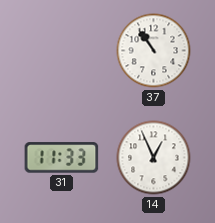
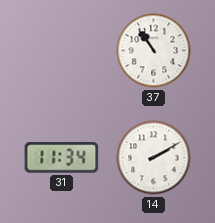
31: 11:33 -> 11:34
14: 12:56 -> 2:10
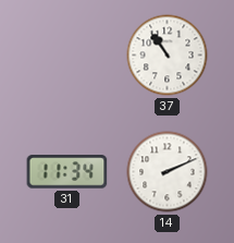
14: 2:10 -> 2:11
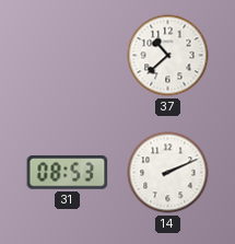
37: 10:54 -> 10:38
31: 11:34 -> 08:53
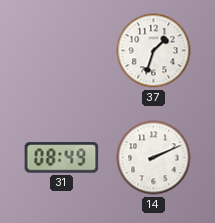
37: 10:38 -> 1:33
31: 08:53 -> 08:49
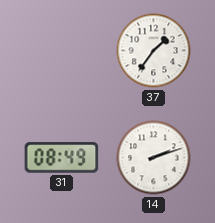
37: 1:33 -> 1:36
14: 2:11 -> 2:12
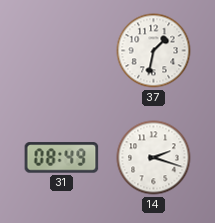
37: 1:36 -> 1:32
14: 2:12 -> 2:18
